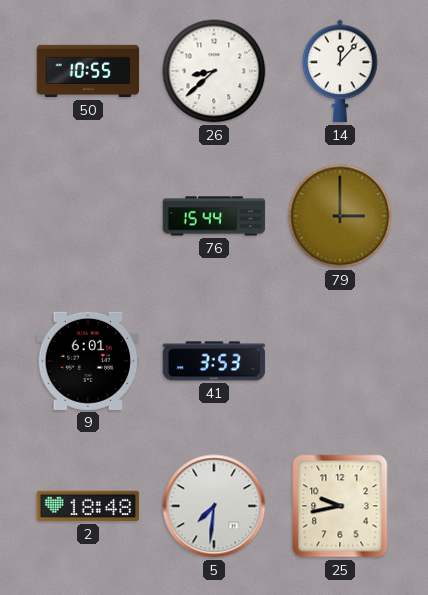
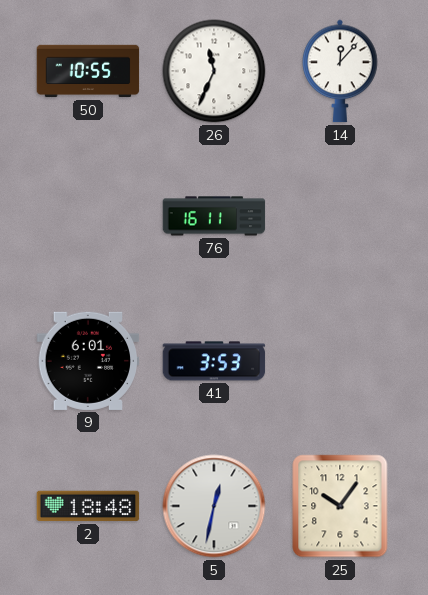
26: 8:38 -> 11:34
76: 15:44 -> 16:11
79: 3:00 -> none
5: 7:31 -> 12:32
25: 9:43 -> 10:06
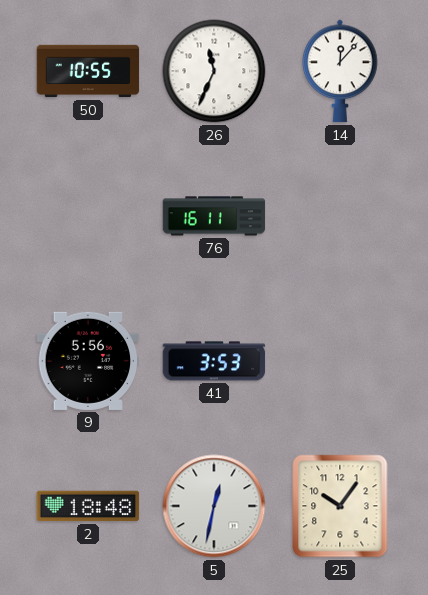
9: 6:01 -> 5:56
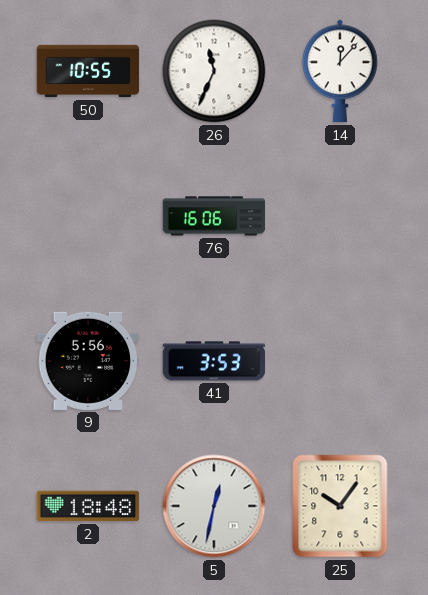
76: 16:11 -> 16:06
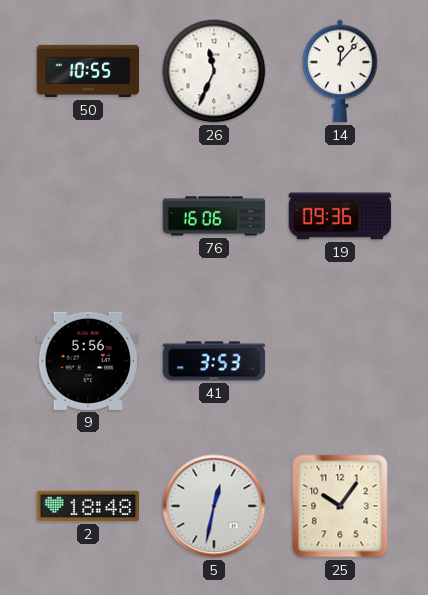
19: none -> 09:36
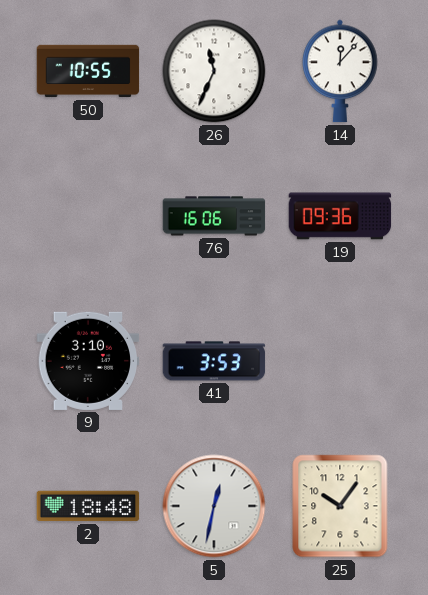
9: 5:56 -> 3:10
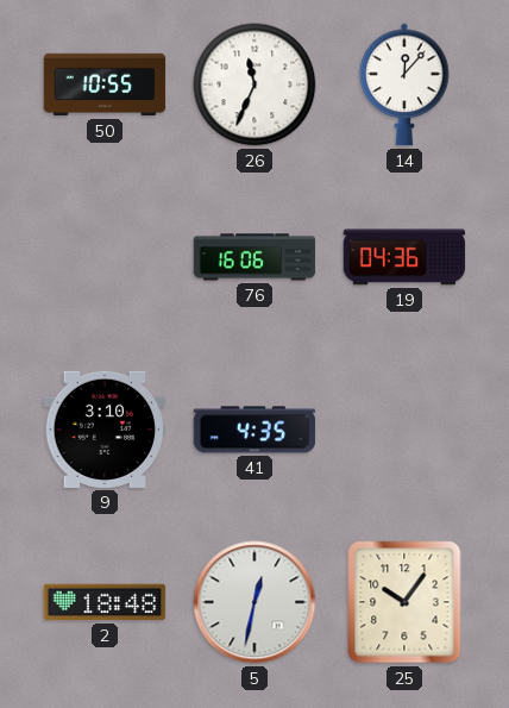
19: 09:36 -> 04:36
41: 3:53 -> 4:35
